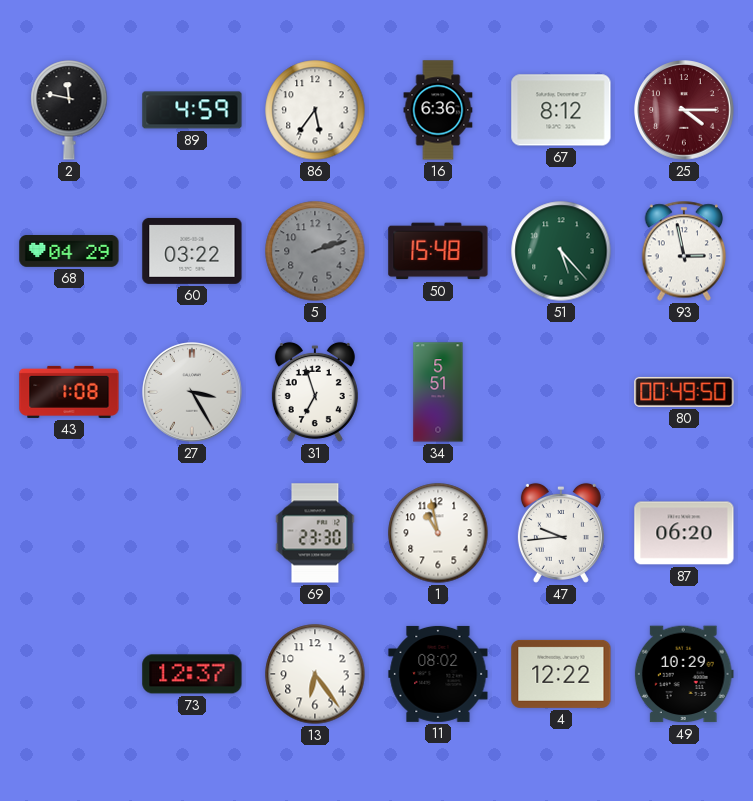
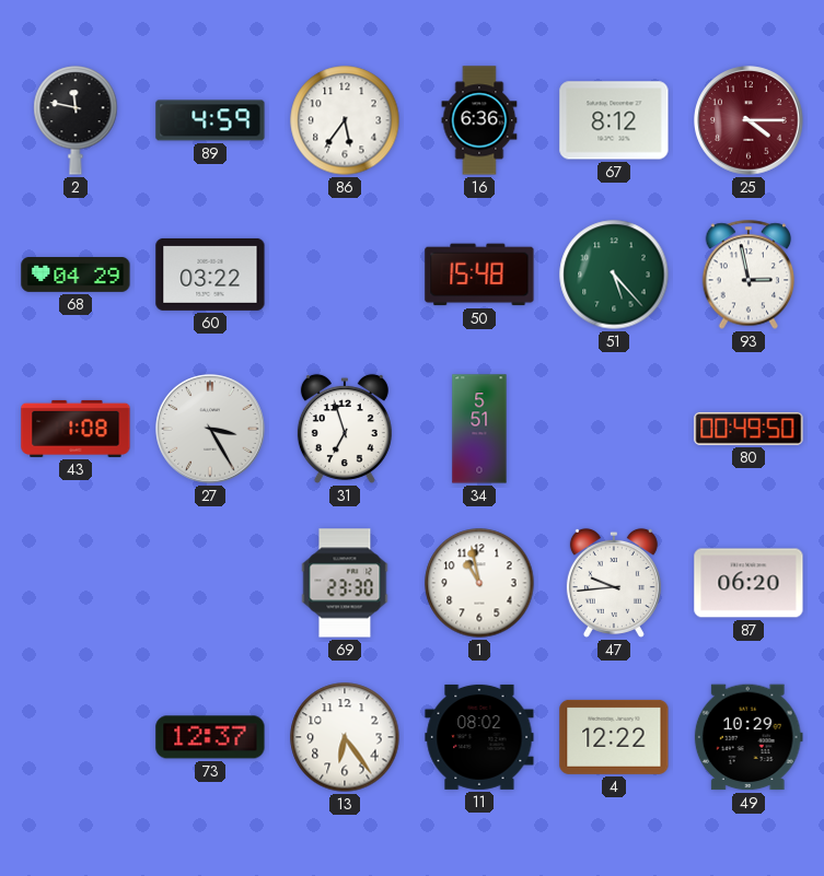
5: 2:12 -> none
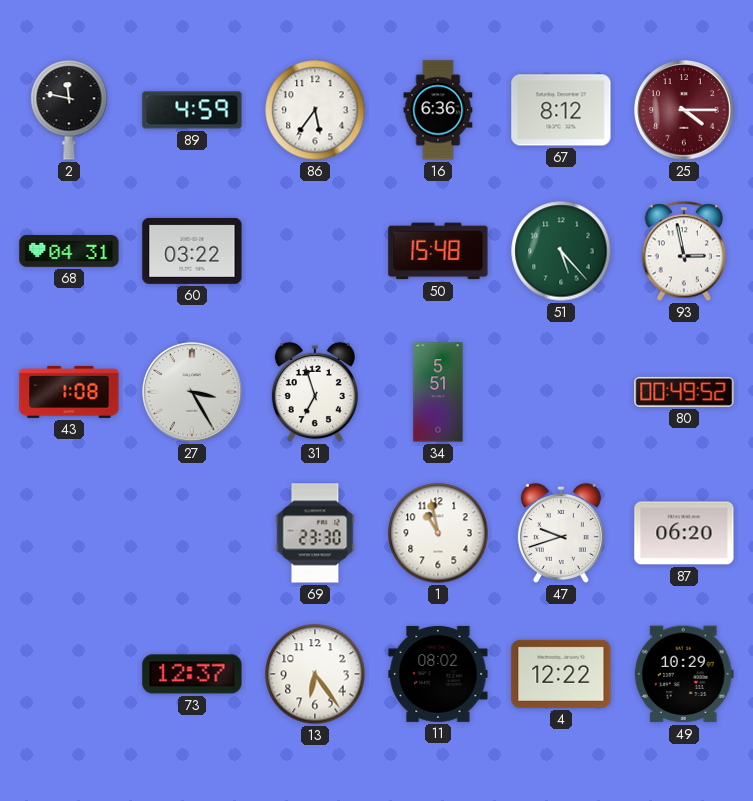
68: 04:29 -> 04:31
80: 00:49:50 -> 00:49:52
47: 9:44 -> 9:42
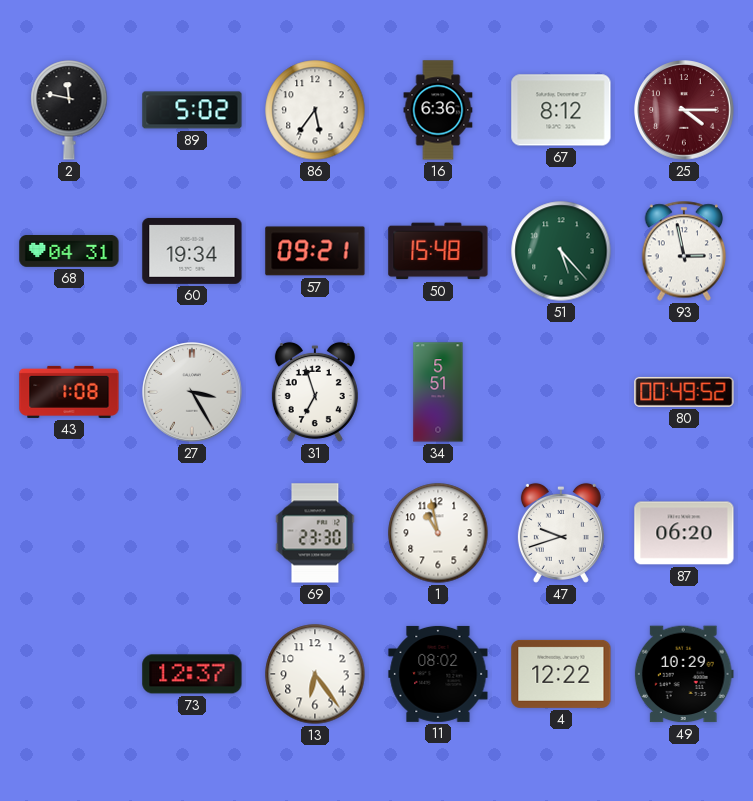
89: 4:59 -> 5:02
60: 03:22 -> 19:34
57: none -> 09:21
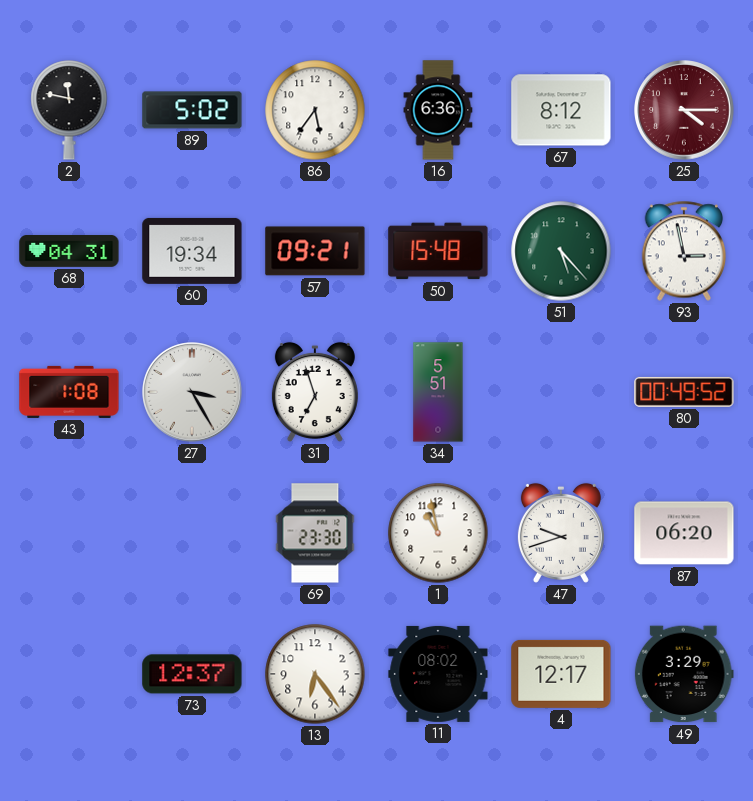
4: 12:22 -> 12:17
49: 10:29 -> 3:29
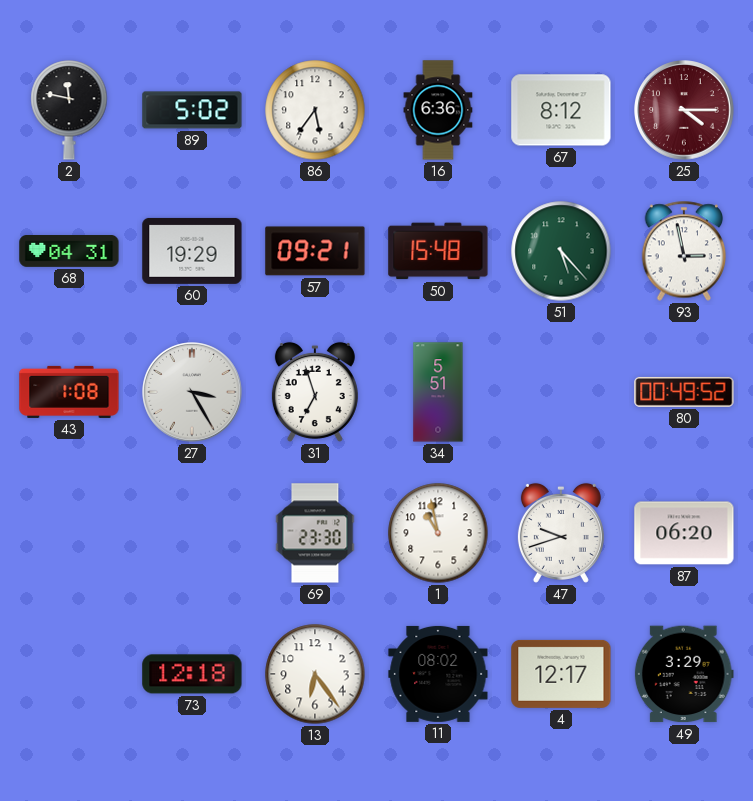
60: 19:34 -> 19:29
73: 12:37 -> 12:18
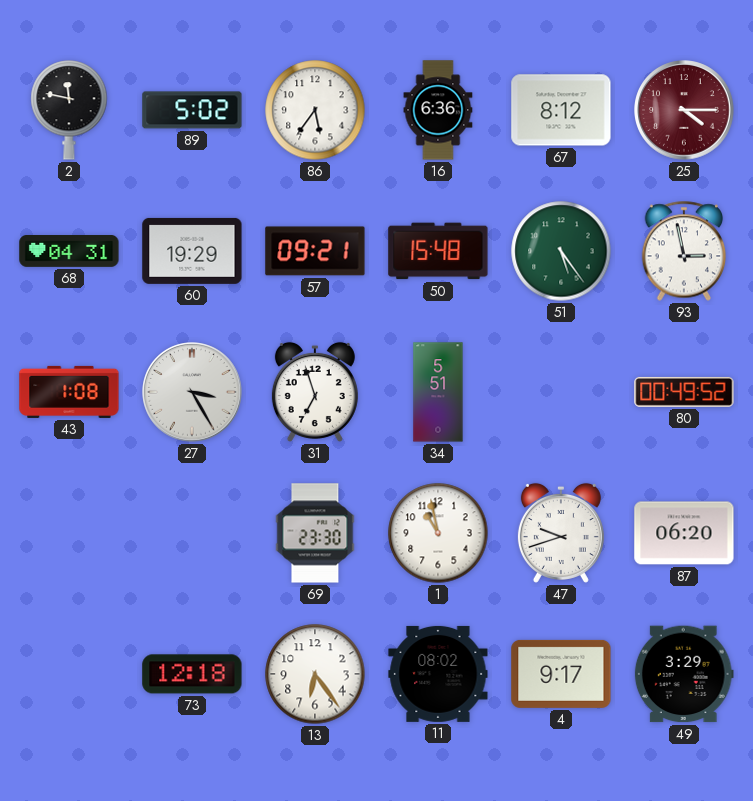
51: 5:23 -> 5:24
4: 12:17 -> 9:17
